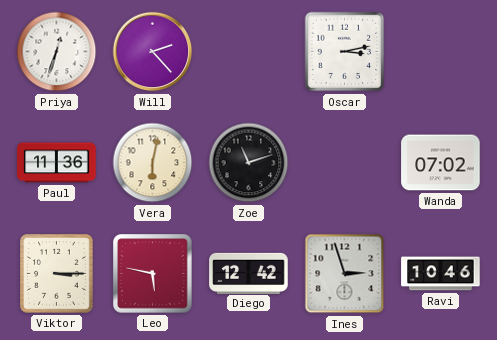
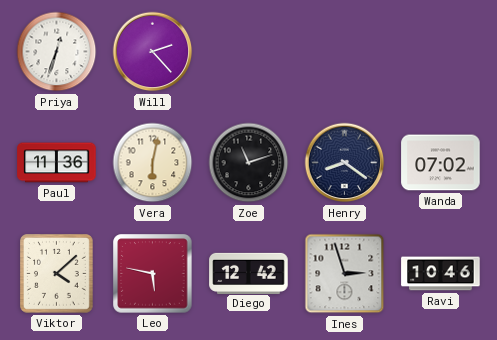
Oscar: 3:13 -> none
Henry: none -> 8:21
Viktor: 3:15 -> 4:08
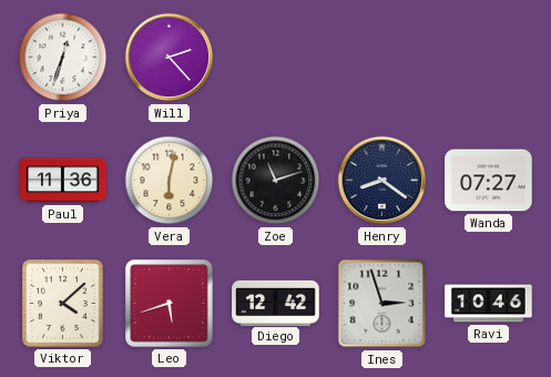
Wanda: 07:02 -> 07:27
Leo: 5:47 -> 5:42
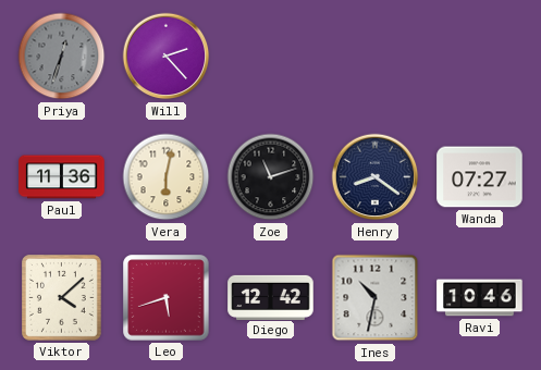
Priya dial: white -> grey
Ines: 2:57 -> 10:32
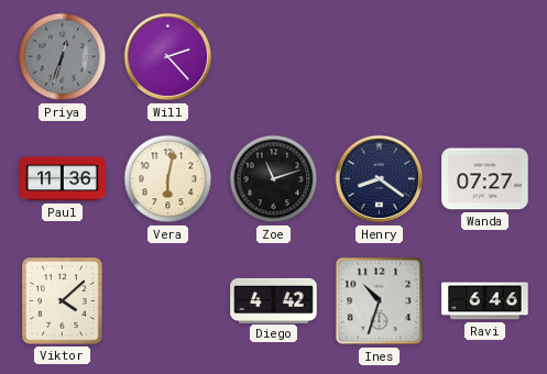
Leo: 5:42 -> none
Diego: 12:42 -> 4:42
Ines: 10:32 -> 10:33
Ravi: 10:46 -> 6:46
